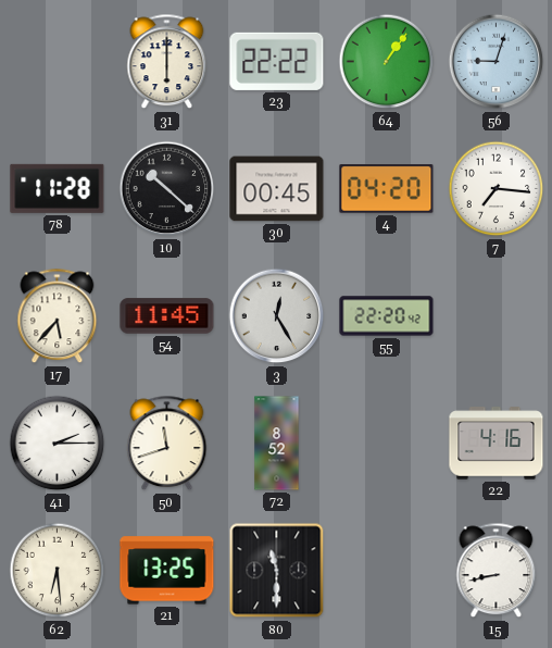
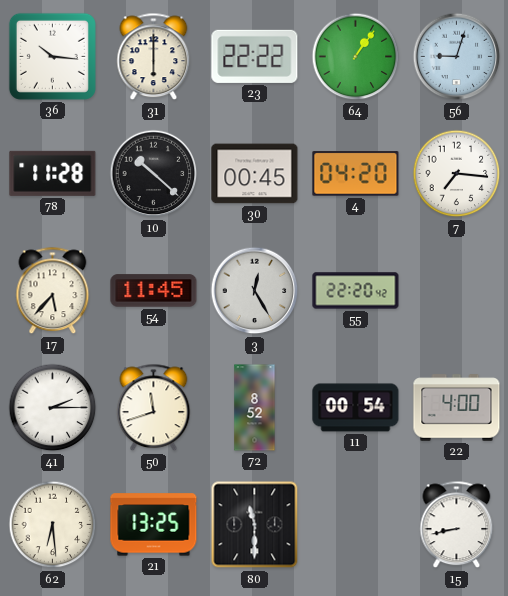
36: none -> 10:16
11: none -> 00:54
22: 4:16 -> 4:00
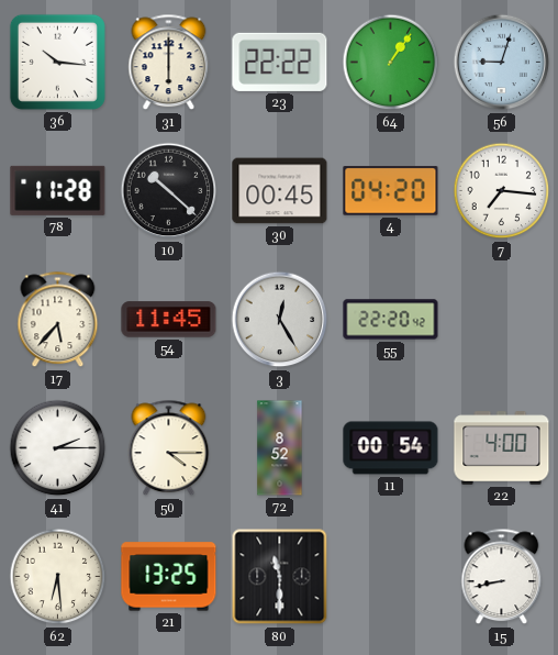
50: 11:42 -> 4:15
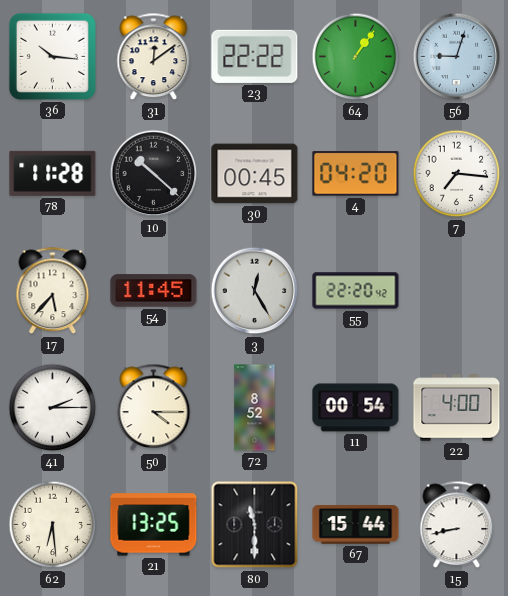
31: 6:00 -> 12:09
67: none -> 15:44
